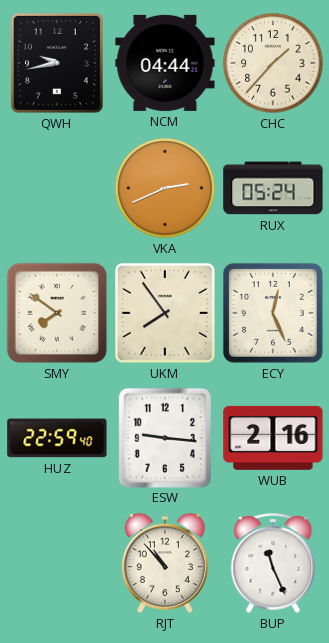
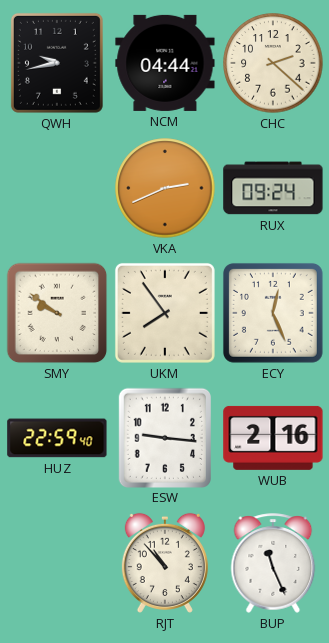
CHC: 1:37 -> 2:22
RUX: 05:24 -> 09:24
SMY: 7:51 -> 9:51
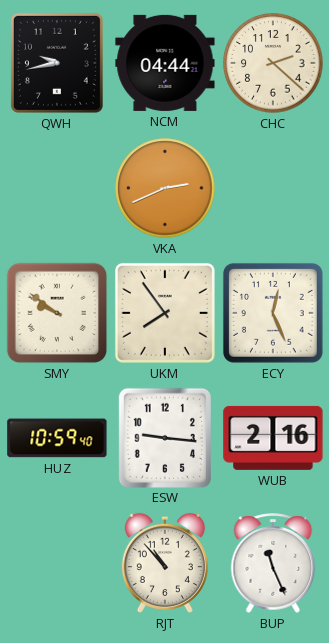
RUX: 09:24 -> none
HUZ: 22:59 -> 10:59
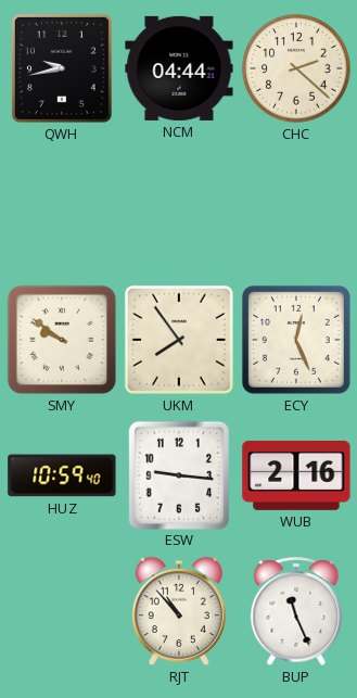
VKA: 2:41 -> none
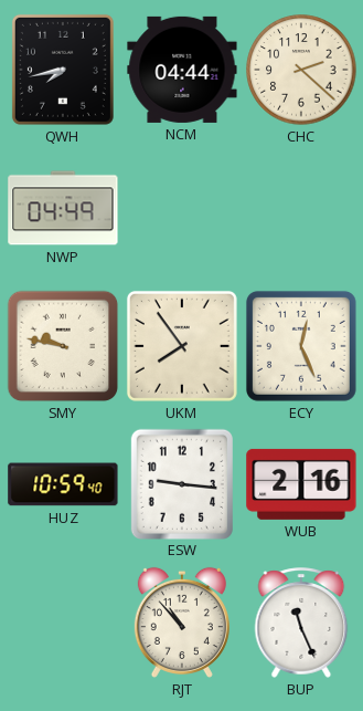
QWH: 9:43 -> 7:43
NWP: none -> 04:49
SMY: 9:51 -> 9:47
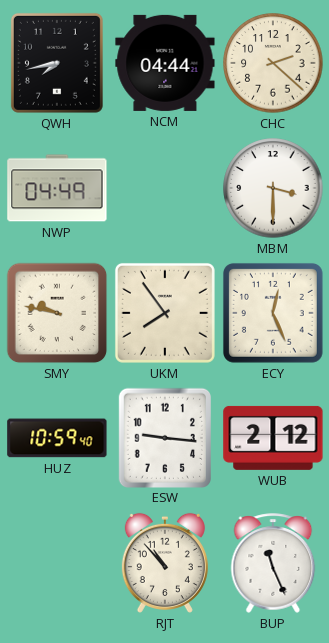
MBM: none -> 3:30
WUB: 2:16 -> 2:12
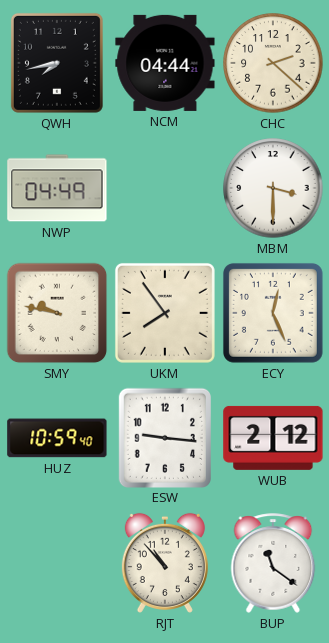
BUP: 11:26 -> 11:21
